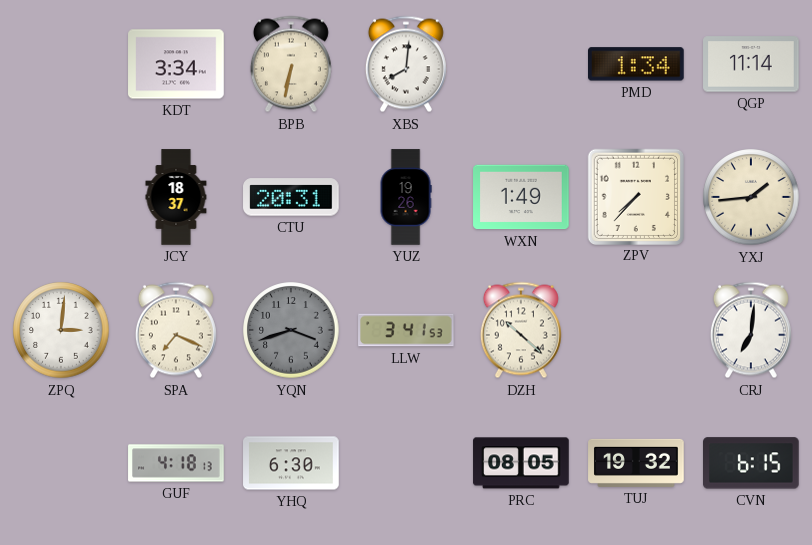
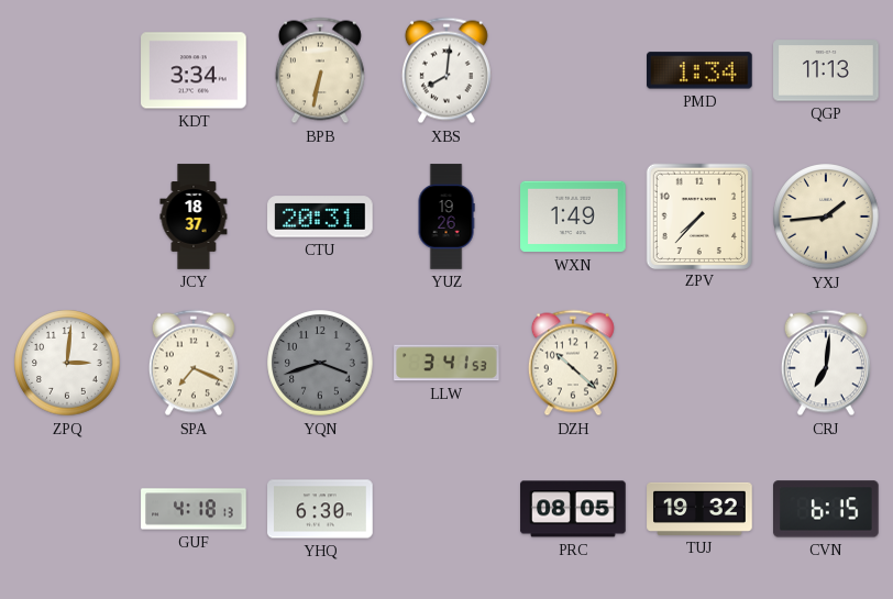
QGP: 11:14 -> 11:13
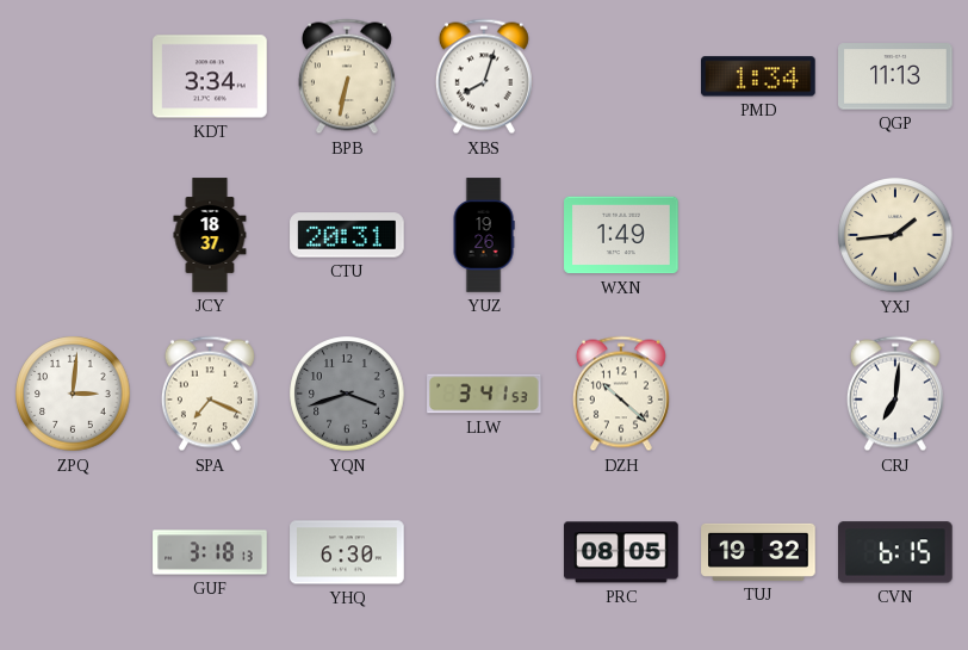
XBS: 8:01 -> 8:03
ZPV: 7:37 -> none
GUF: 4:18 -> 3:18
